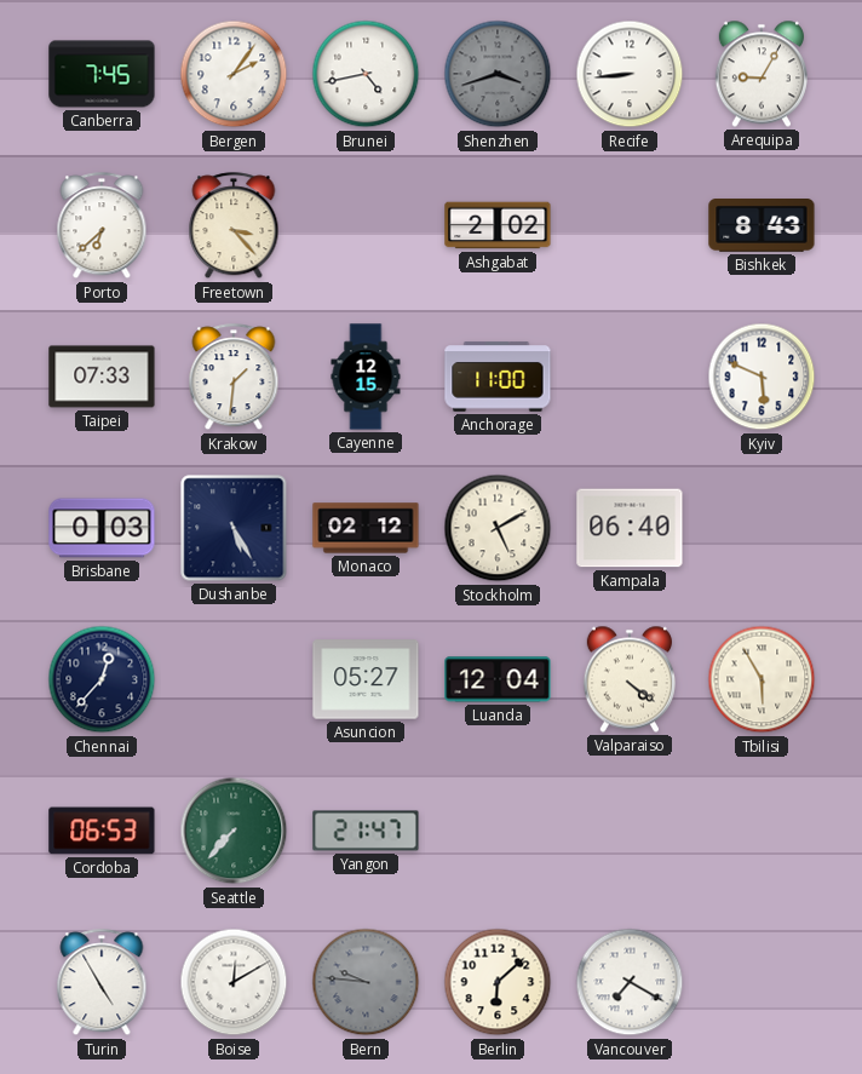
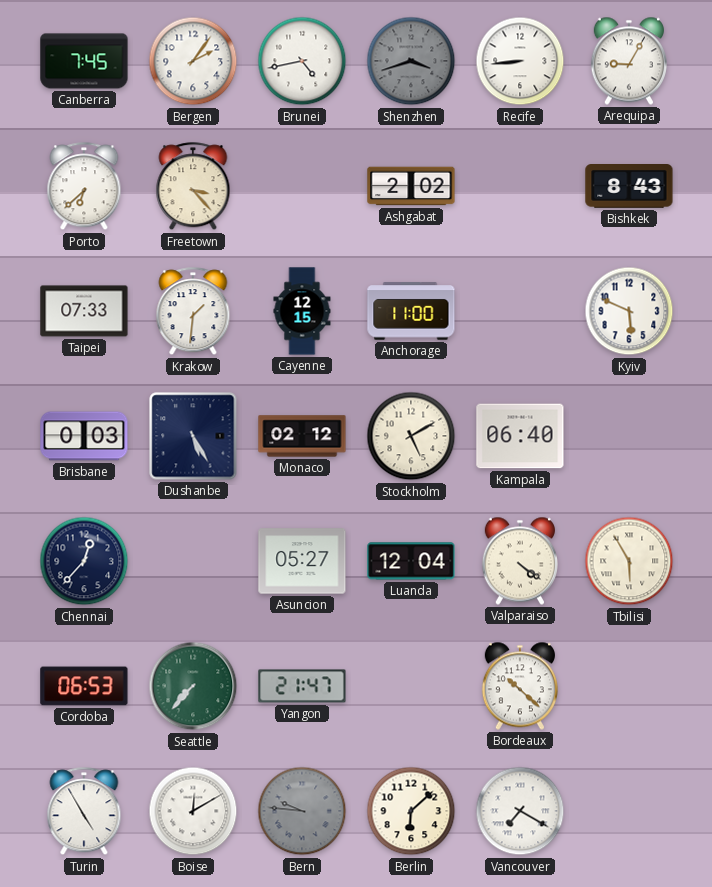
Bordeaux: none -> 10:22
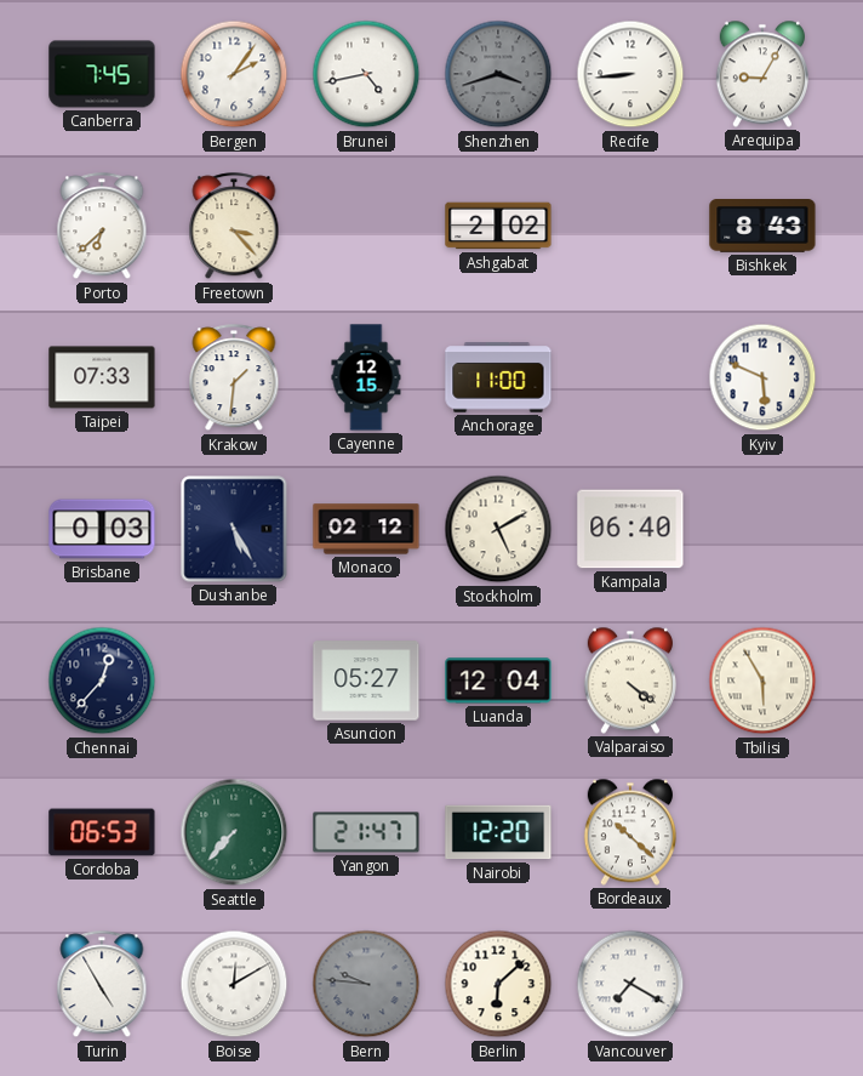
Nairobi: none -> 12:20
